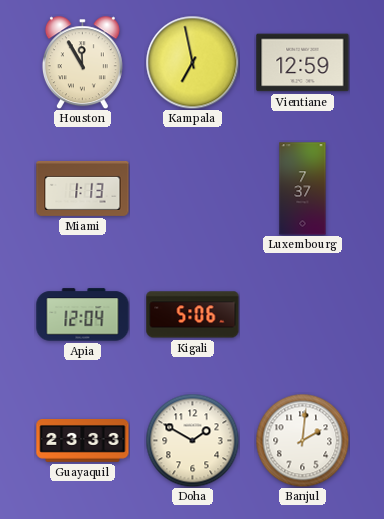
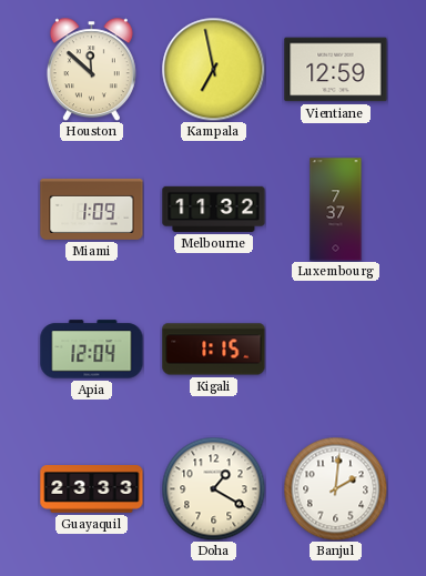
Houston: 11:55 -> 11:52
Miami: 1:13 -> 1:09
Melbourne: none -> 11:32
Kigali: 5:06 -> 1:15
Doha: 1:50 -> 1:20
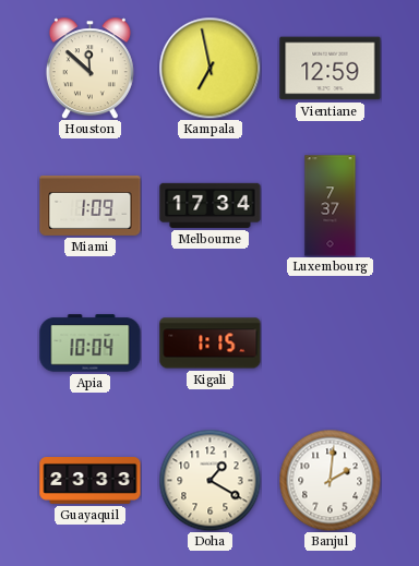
Melbourne: 11:32 -> 17:34
Apia: 12:04 -> 10:04
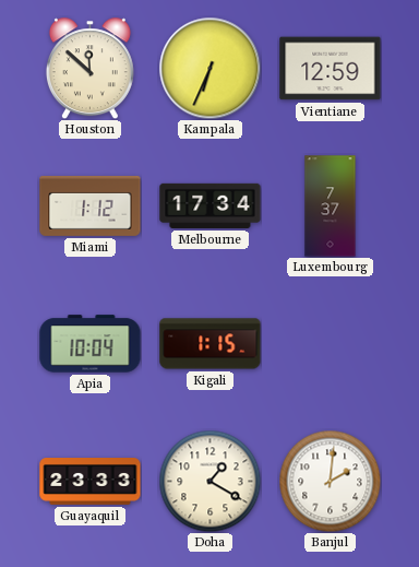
Kampala: 6:58 -> 6:34
Miami: 1:09 -> 1:12
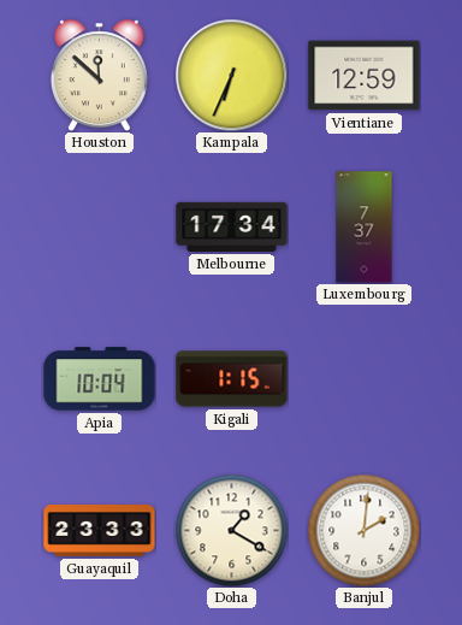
Miami: 1:12 -> none
